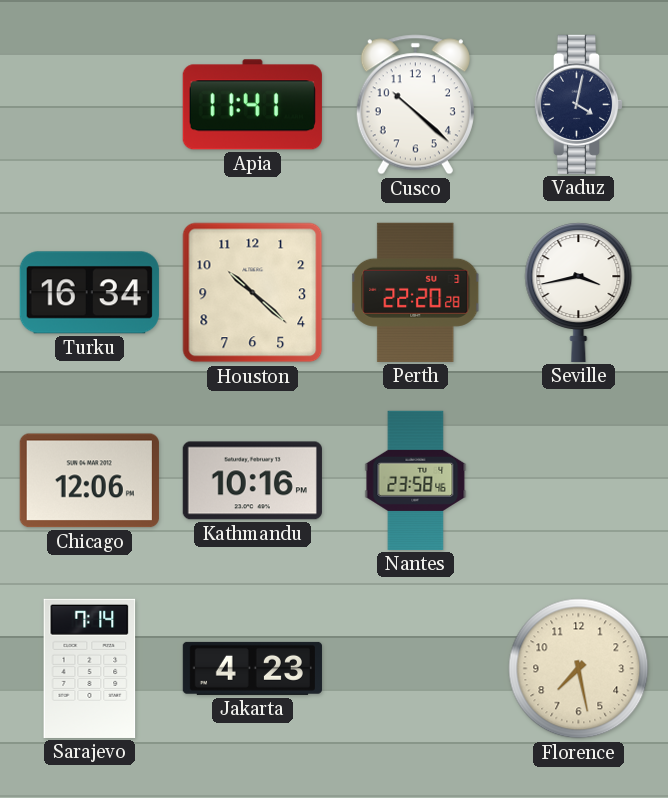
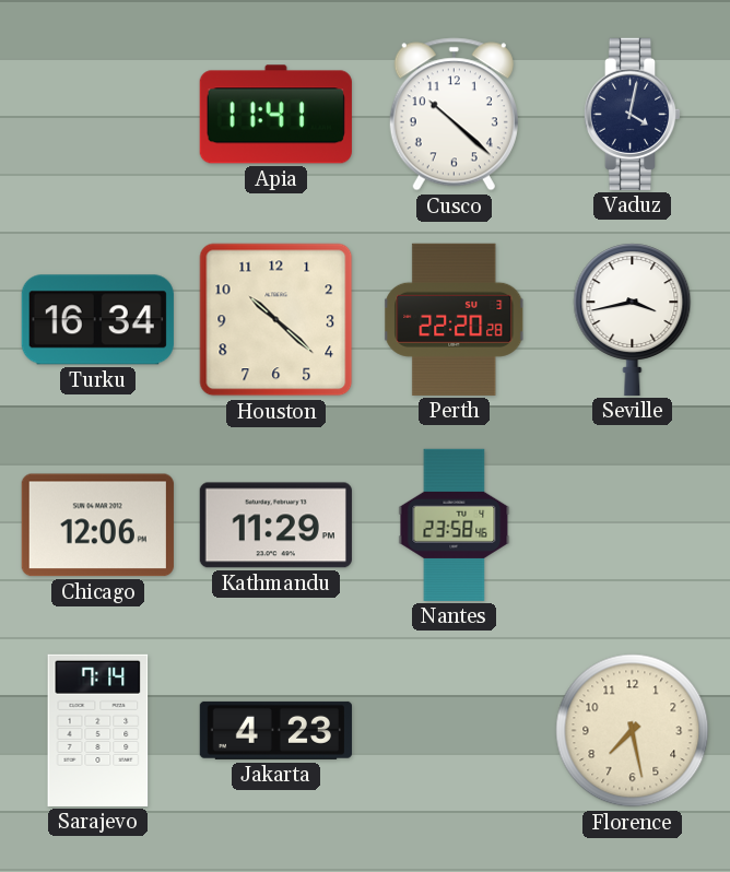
Kathmandu: 10:16 -> 11:29
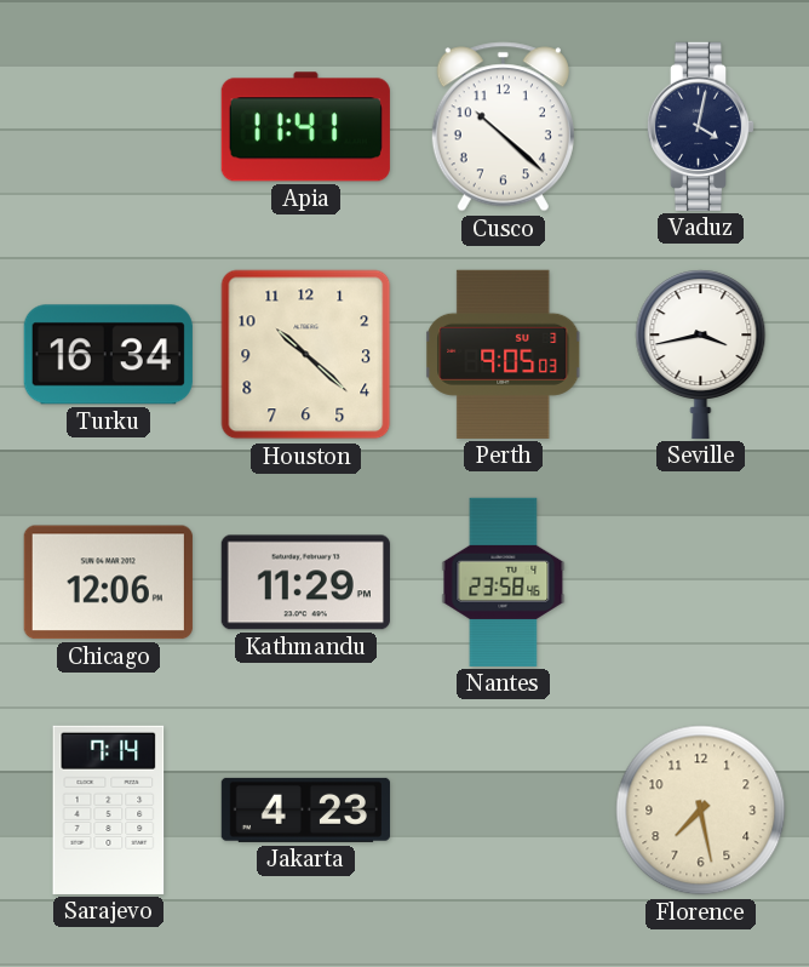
Perth: 22:20 -> 9:05
